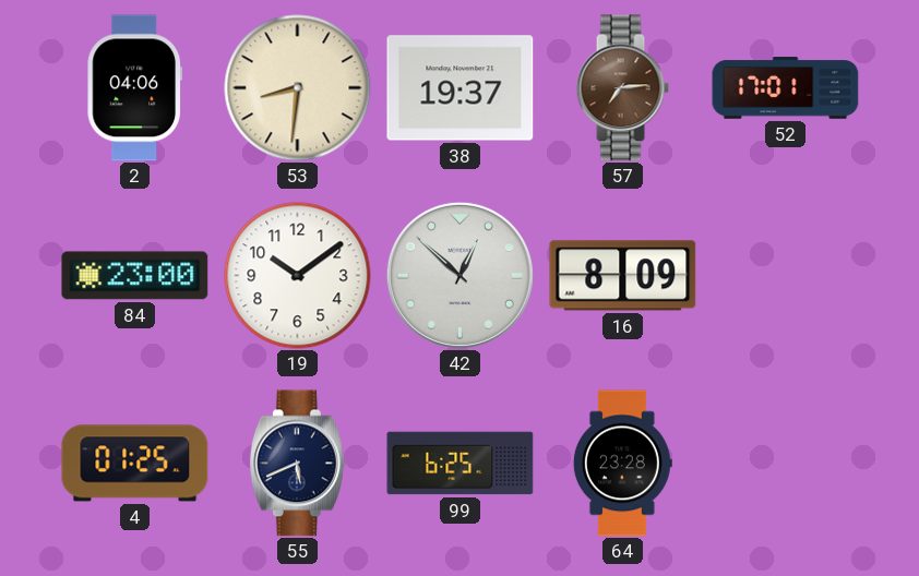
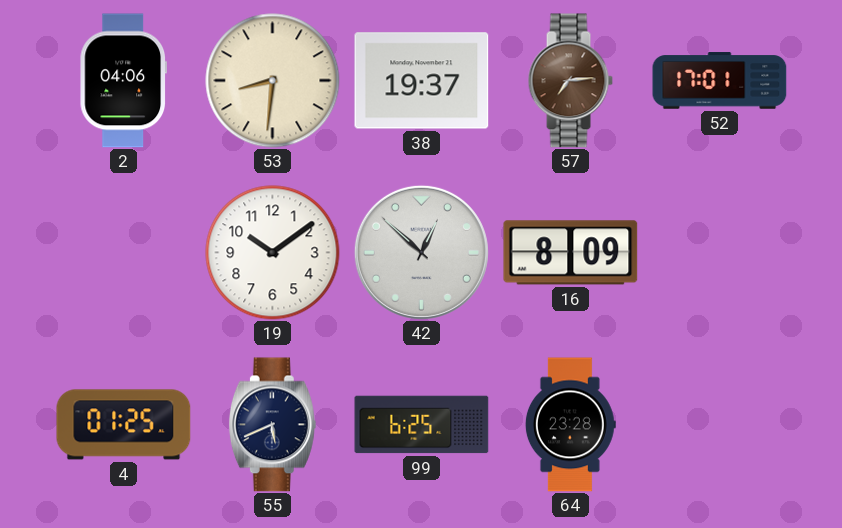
84: 23:00 -> none
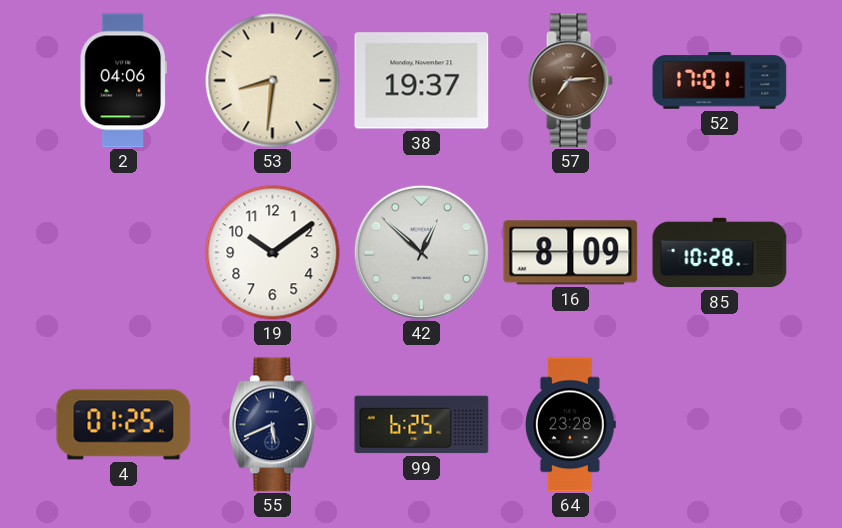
85: none -> 10:28
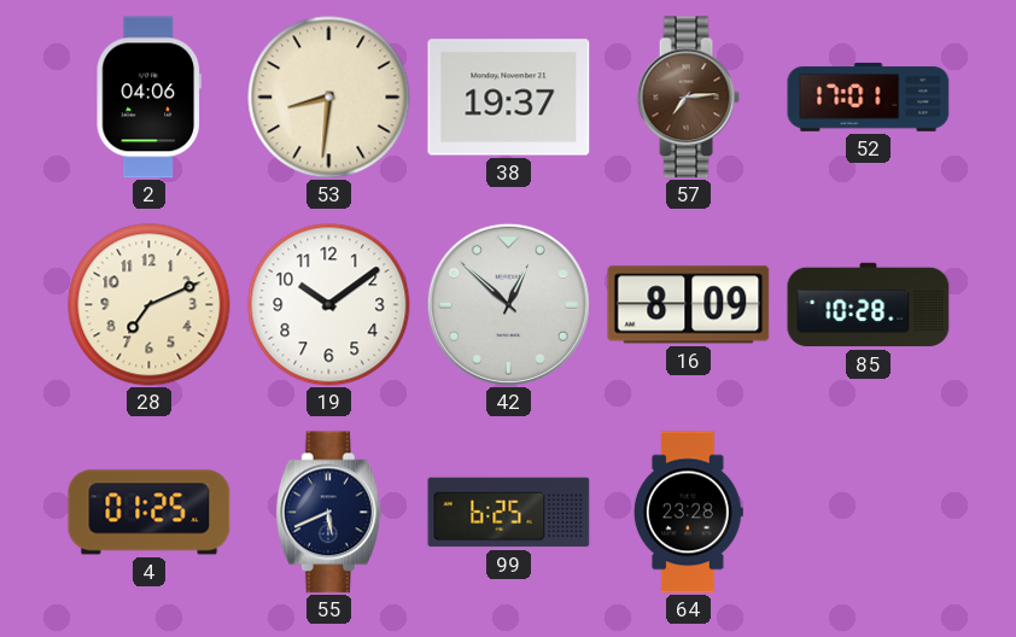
28: none -> 7:11
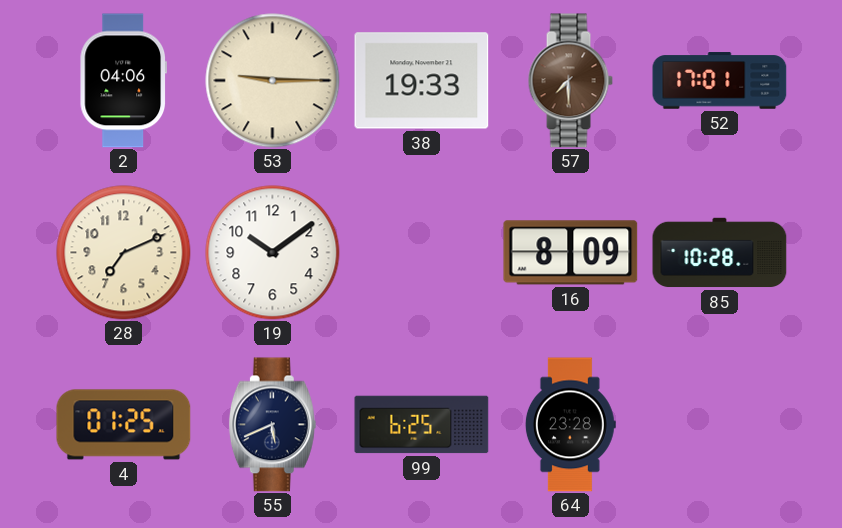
53: 8:31 -> 9:15
38: 19:37 -> 19:33
57: 7:14 -> 7:30
42: 12:52 -> none
